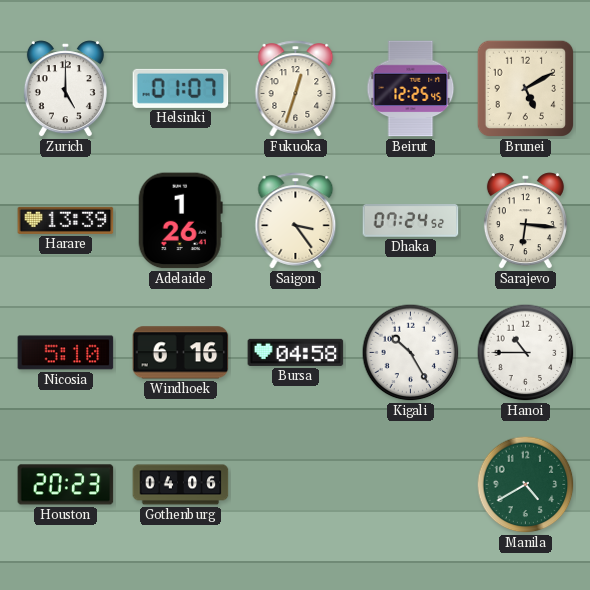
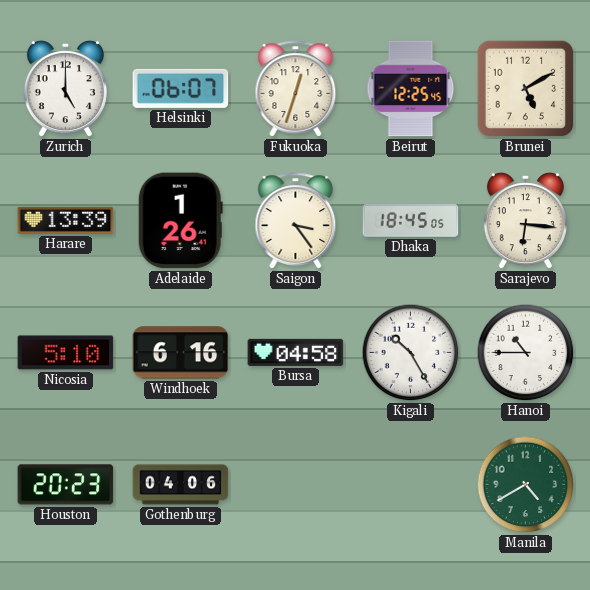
Helsinki: 01:07 -> 06:07
Dhaka: 07:24 -> 18:45
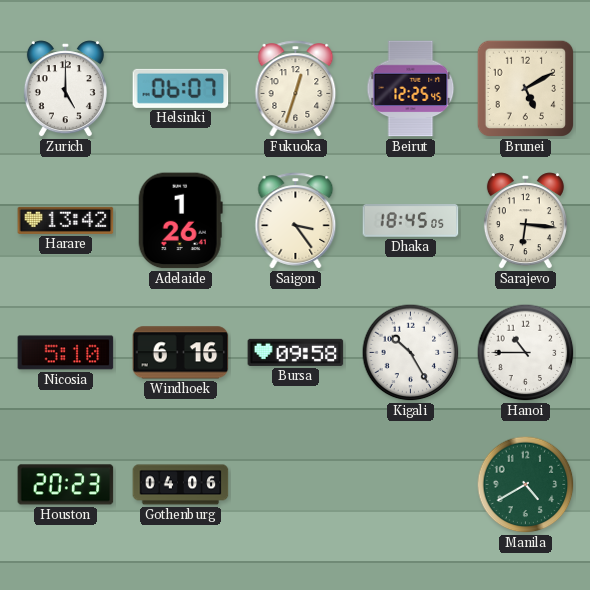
Harare: 13:39 -> 13:42
Bursa: 04:58 -> 09:58
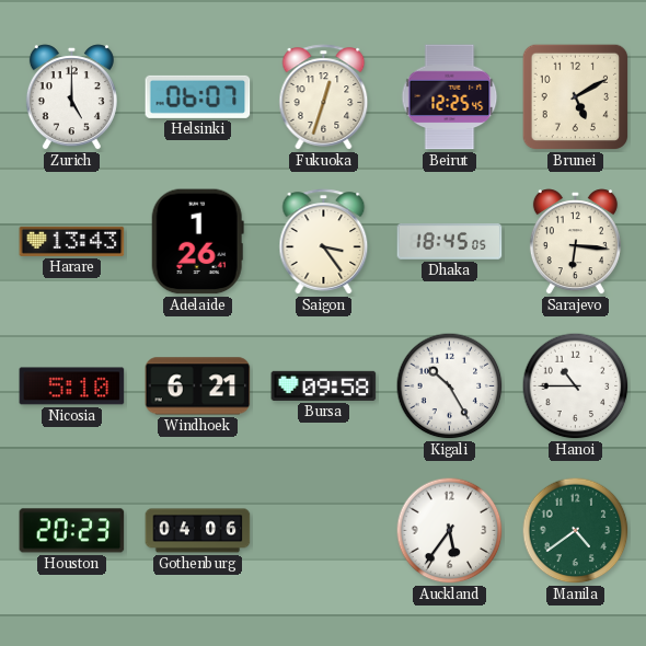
Harare: 13:42 -> 13:43
Windhoek: 6:16 -> 6:21
Auckland: none -> 5:36
Manila: 4:40 -> 4:39
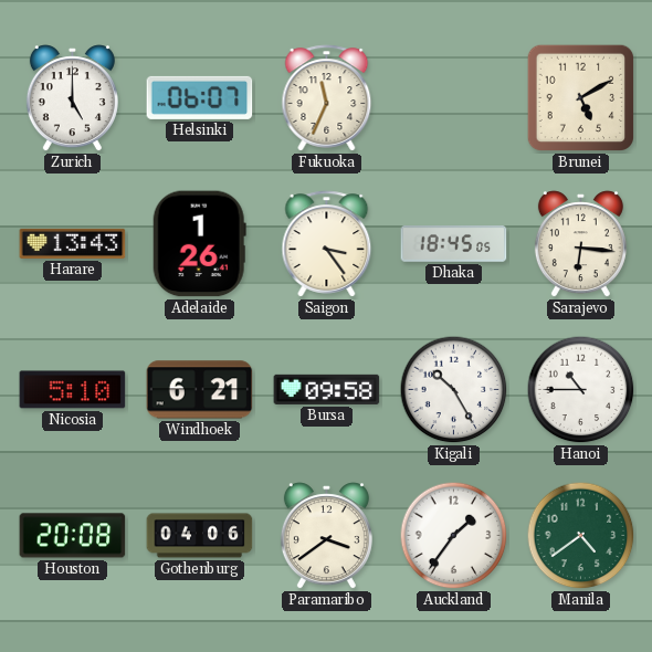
Fukuoka: 12:33 -> 11:34
Beirut: 12:25 -> none
Houston: 20:23 -> 20:08
Paramaribo: none -> 3:39
Auckland: 5:36 -> 1:36
